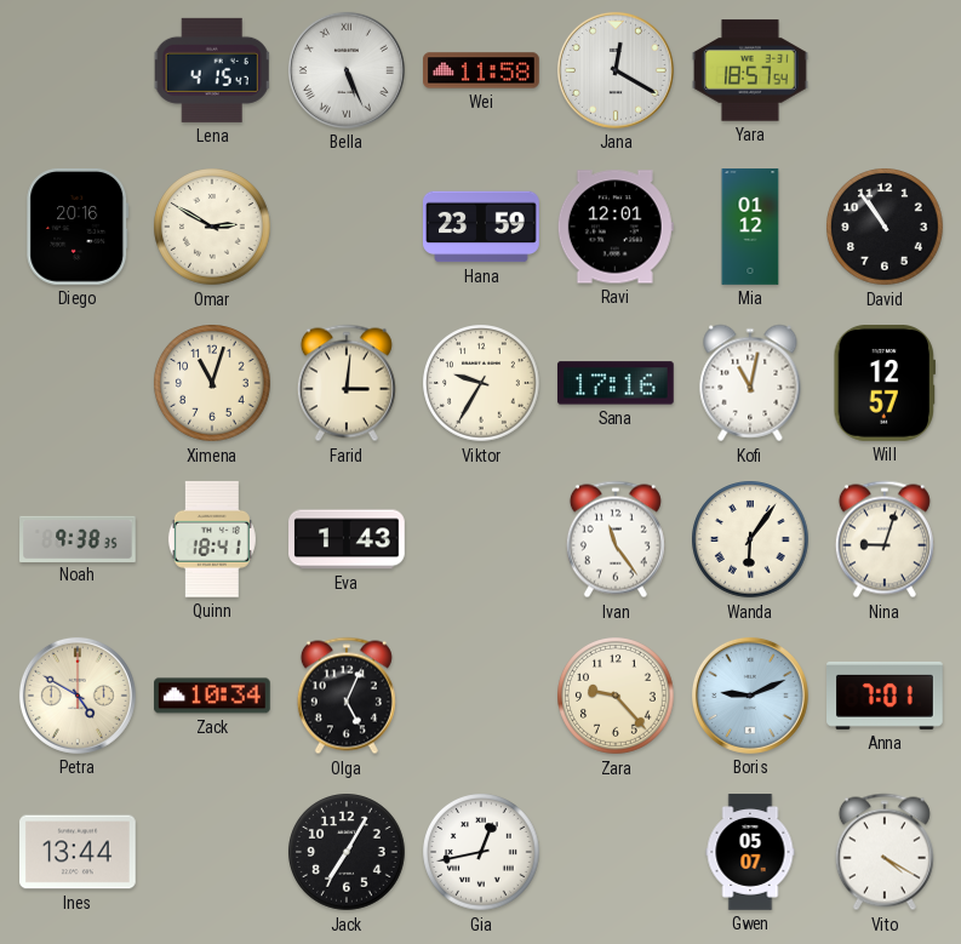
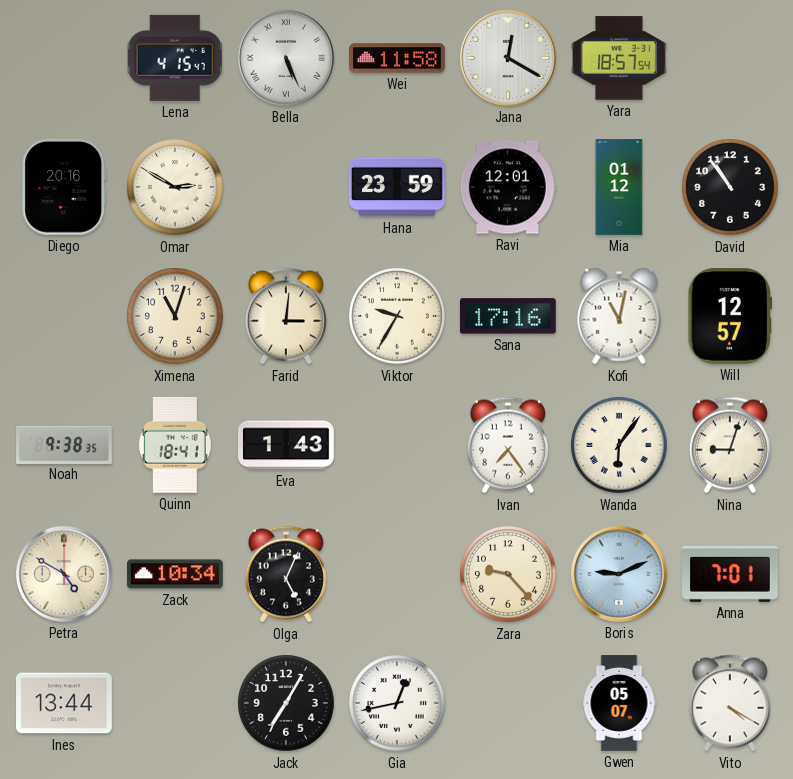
Ivan: 11:24 -> 7:24
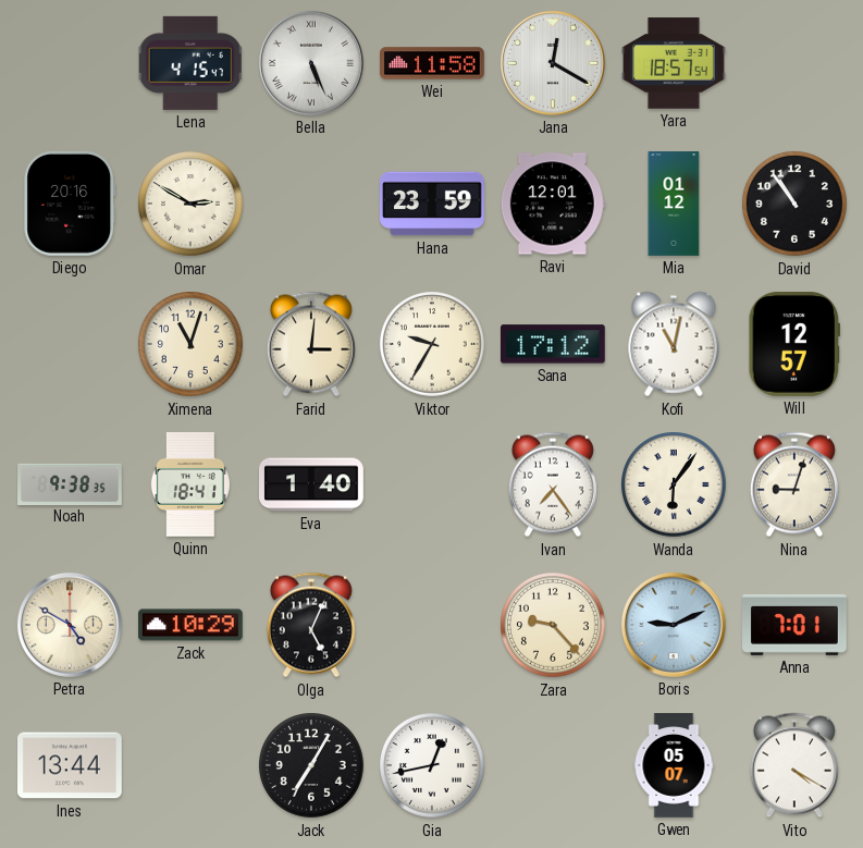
Sana: 17:16 -> 17:12
Eva: 1:43 -> 1:40
Zack: 10:34 -> 10:29
